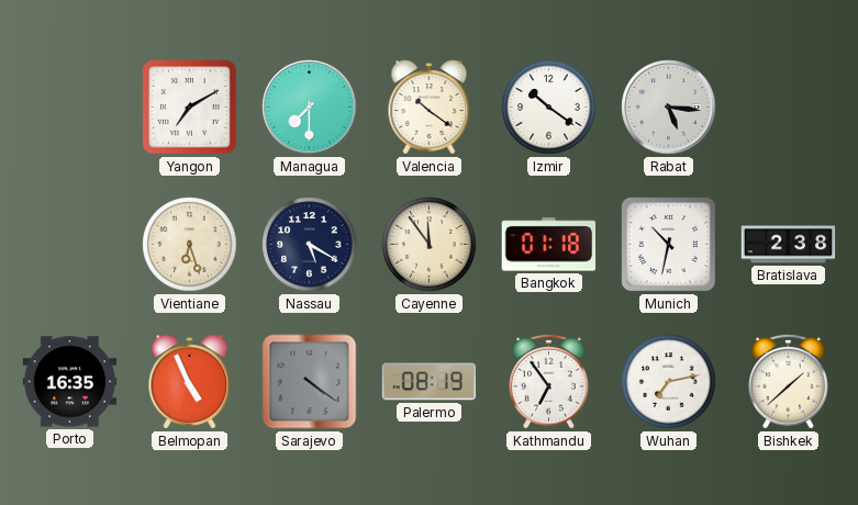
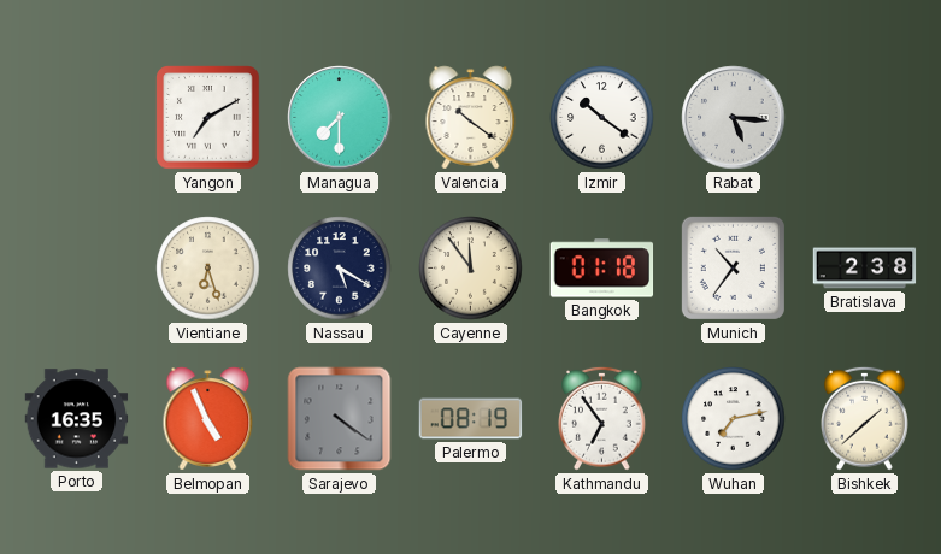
Munich: 10:32 -> 10:36
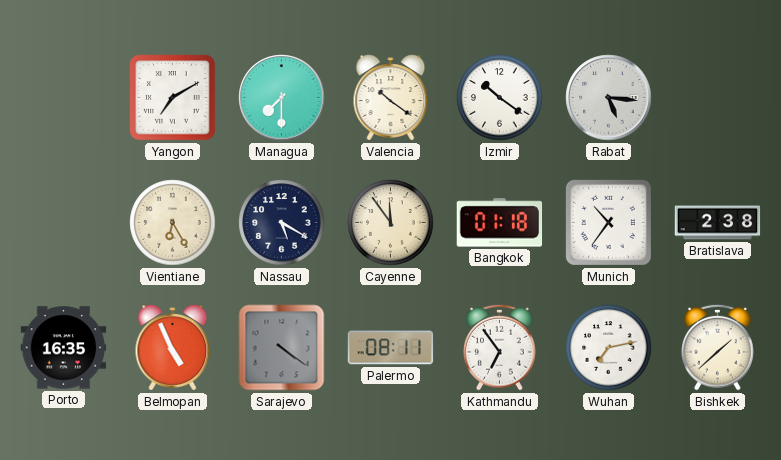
Vientiane: 6:27 -> 6:25
Palermo: 08:19 -> 08:11
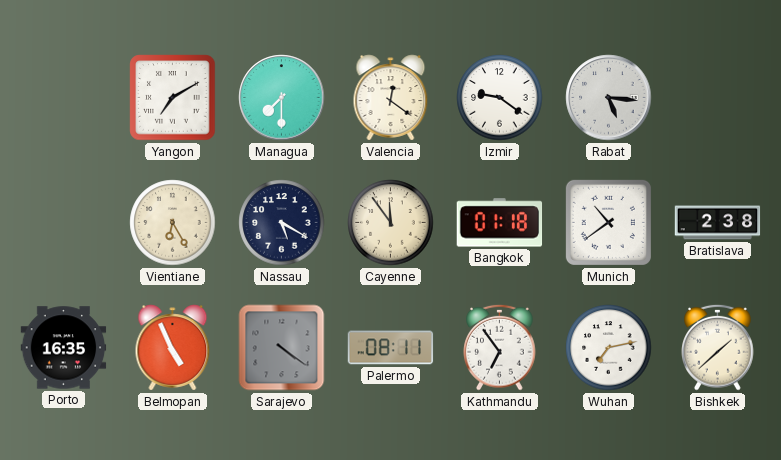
Valencia: 10:21 -> 12:21
Izmir: 10:21 -> 9:21
Munich: 10:36 -> 10:39
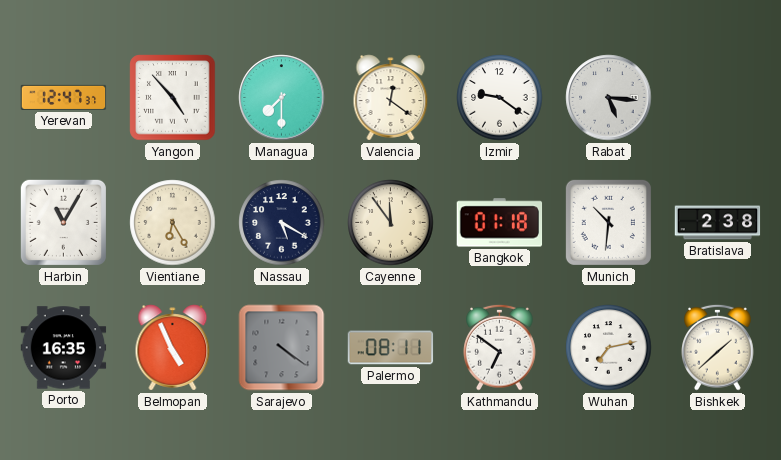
Yerevan: none -> 12:47
Yangon: 7:10 -> 4:53
Harbin: none -> 11:05
Munich: 10:39 -> 10:31
Kathmandu: 6:54 -> 6:51
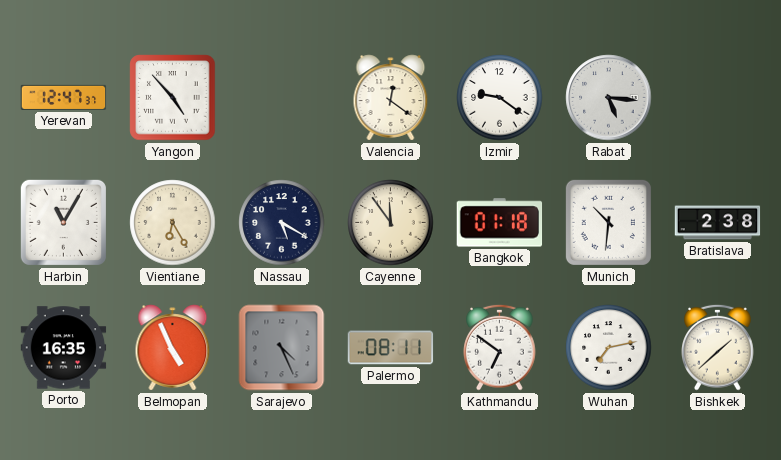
Managua: 7:30 -> none
Sarajevo: 4:21 -> 4:26
